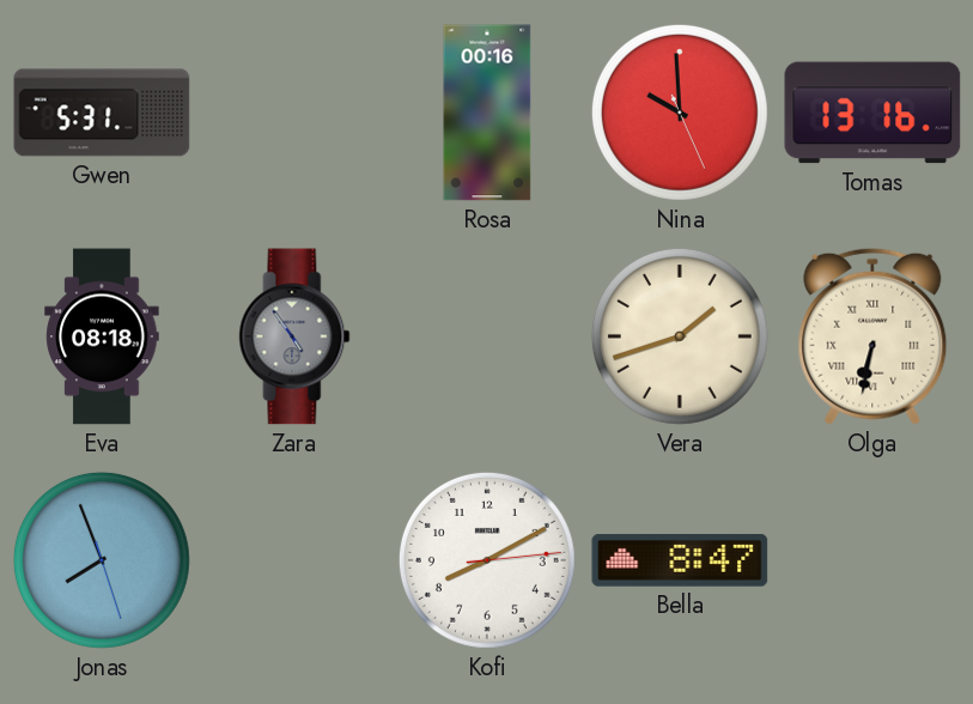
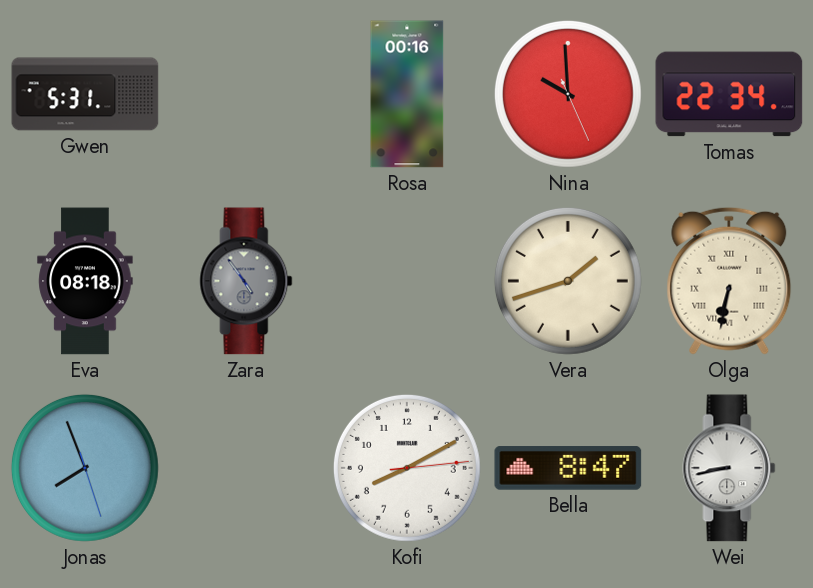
Tomas: 13:16 -> 22:34
Wei: none -> 8:43
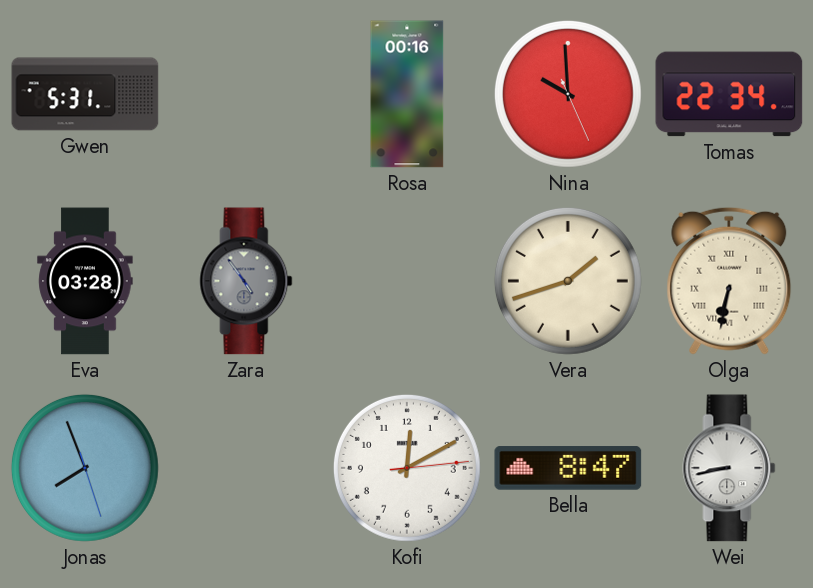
Eva: 08:18 -> 03:28
Kofi: 8:10 -> 12:10
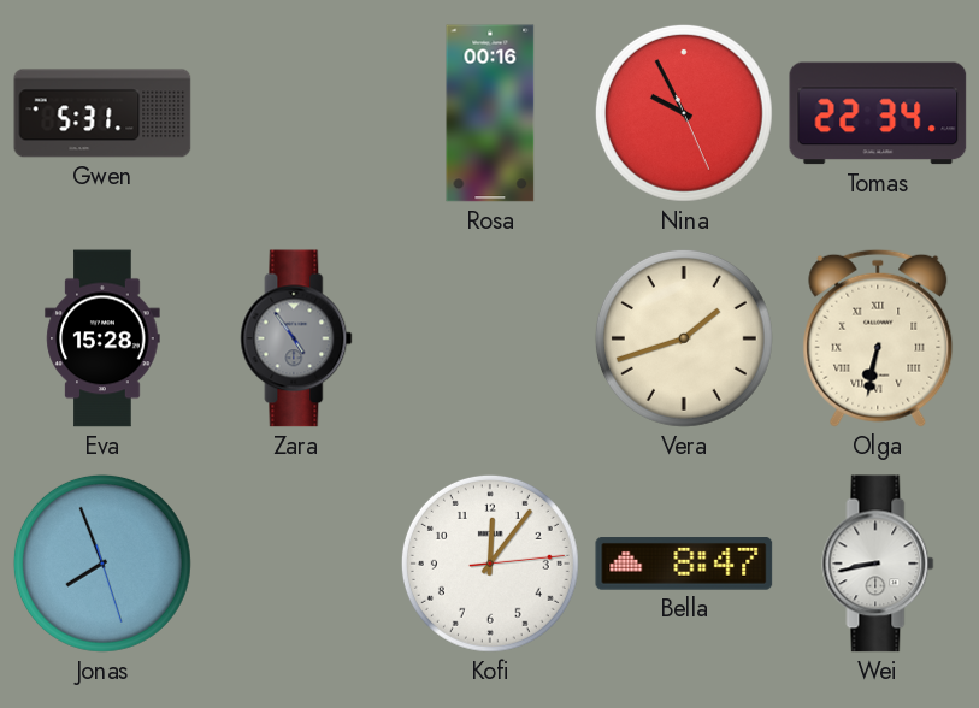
Nina: 9:59 -> 9:55
Eva: 03:28 -> 15:28
Kofi: 12:10 -> 12:06
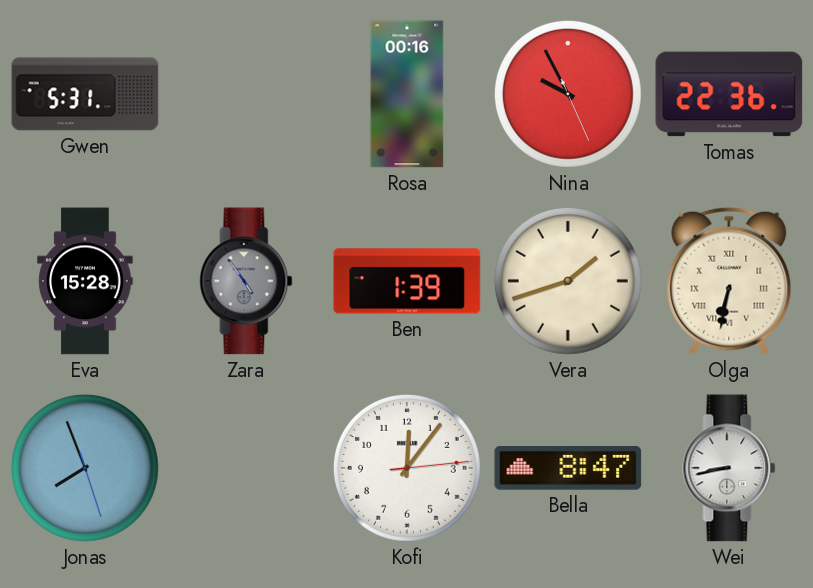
Tomas: 22:34 -> 22:36
Ben: none -> 1:39
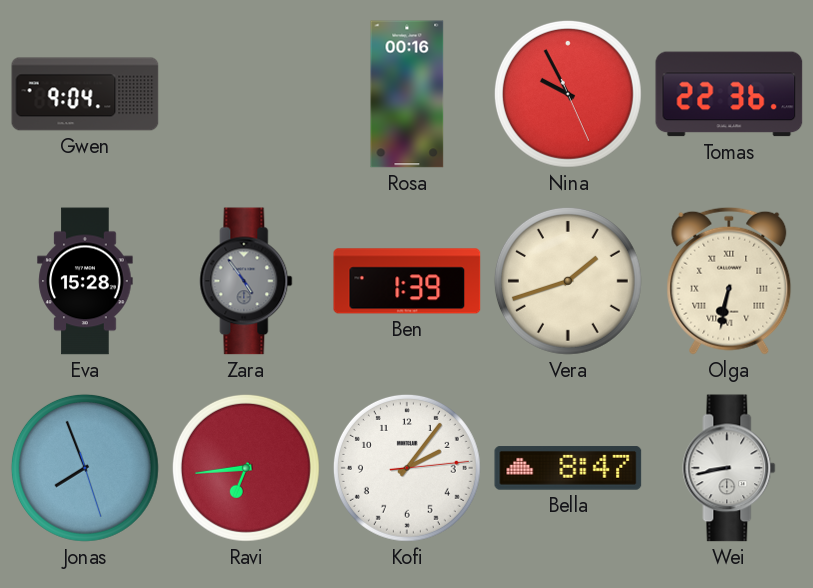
Gwen: 5:31 -> 9:04
Ravi: none -> 6:44
Kofi: 12:06 -> 2:06
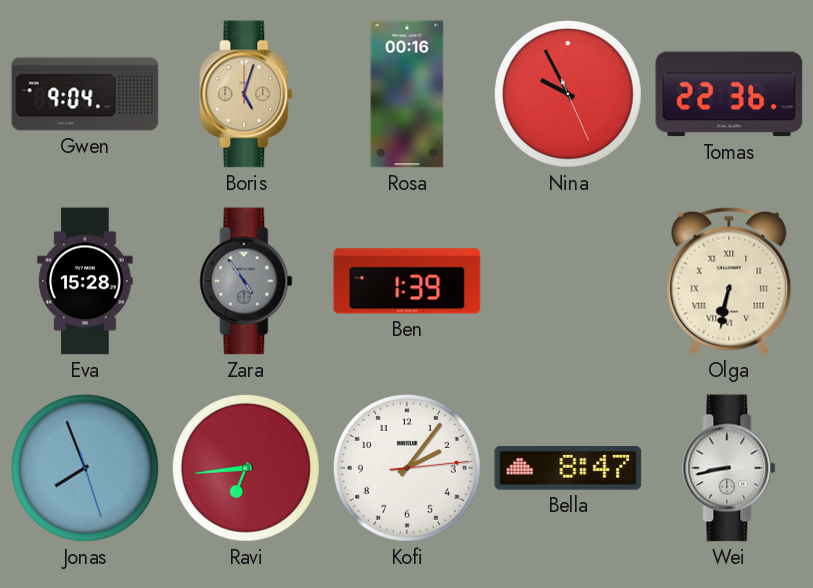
Boris: none -> 5:03
Vera: 1:42 -> none
